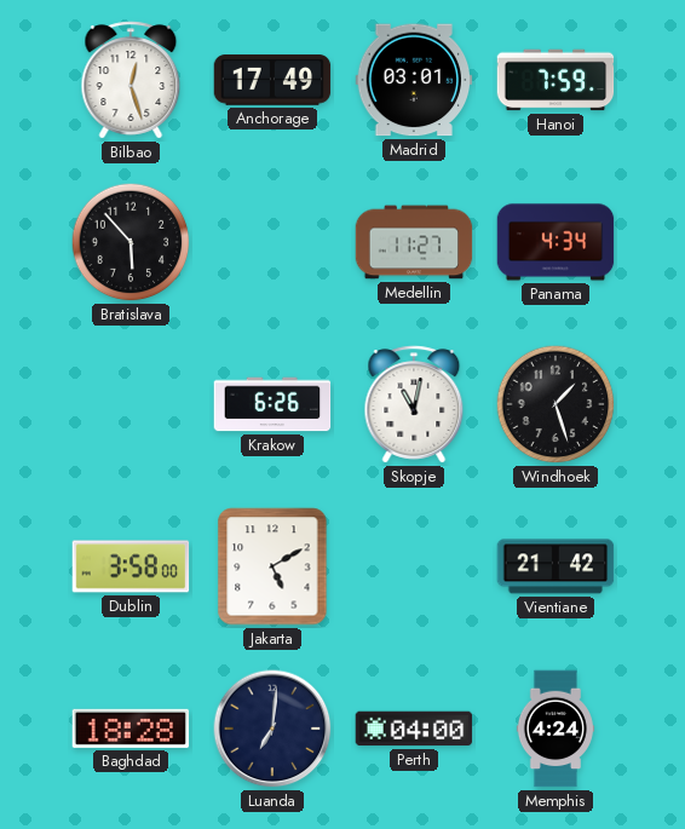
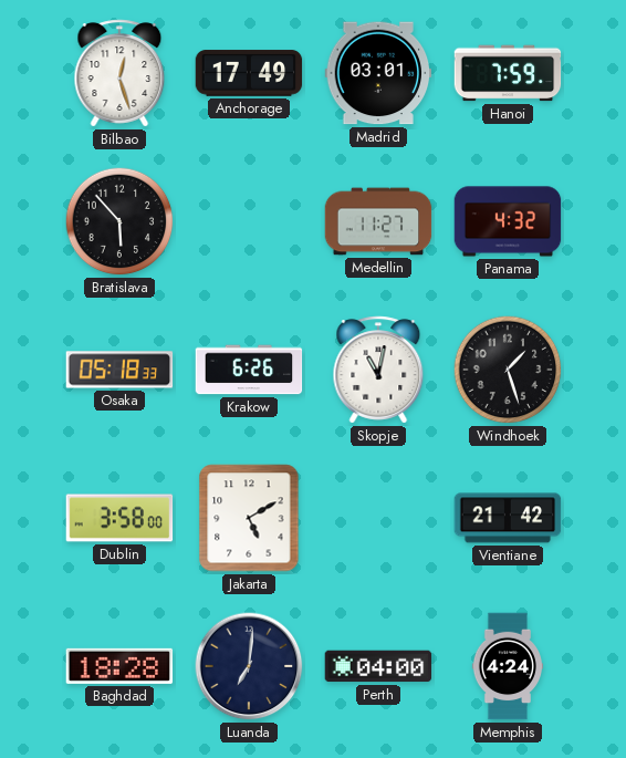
Panama: 4:34 -> 4:32
Osaka: none -> 05:18
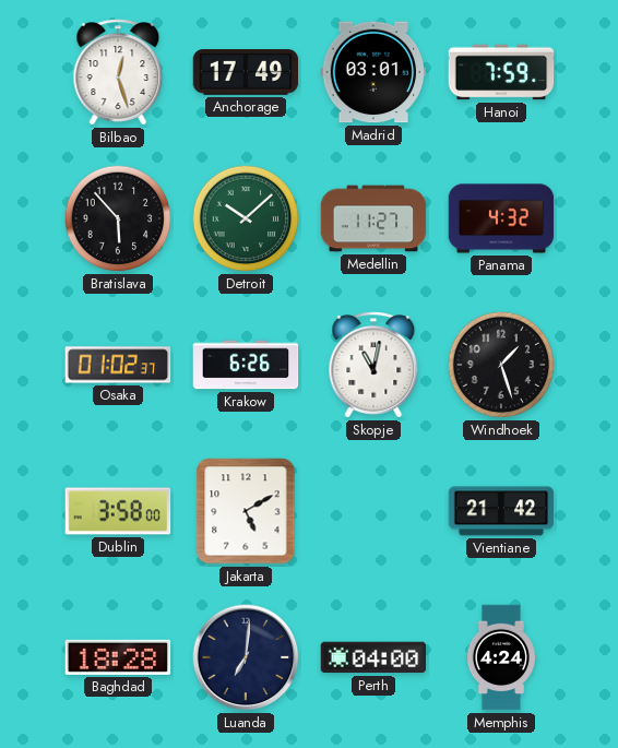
Detroit: none -> 10:08
Osaka: 05:18 -> 01:02
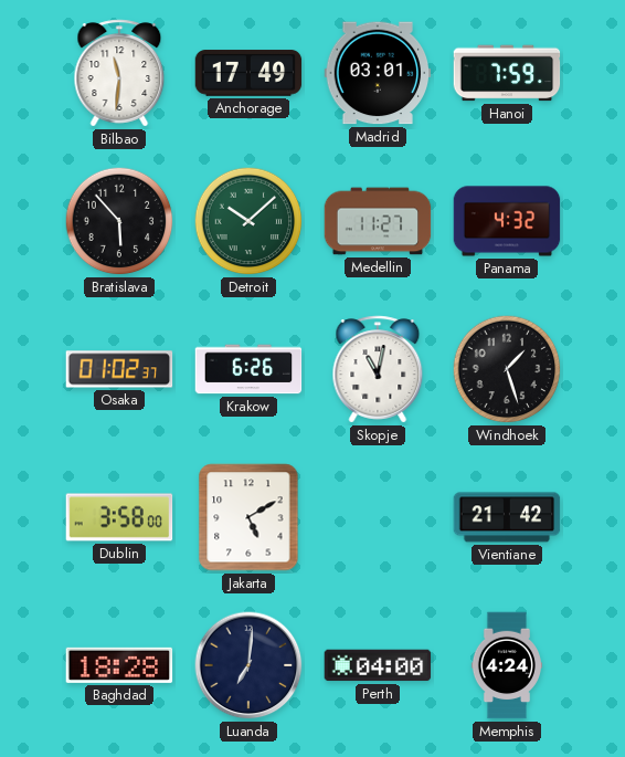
Bilbao: 12:27 -> 11:31
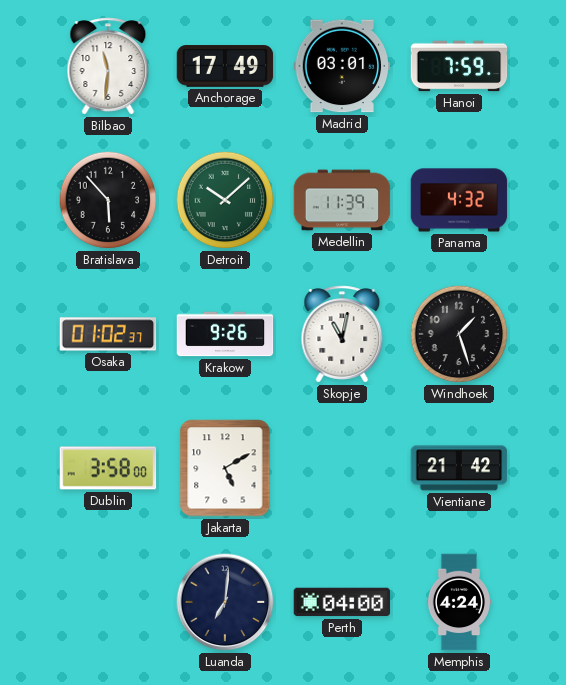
Medellin: 11:27 -> 11:39
Krakow: 6:26 -> 9:26
Baghdad: 18:28 -> none
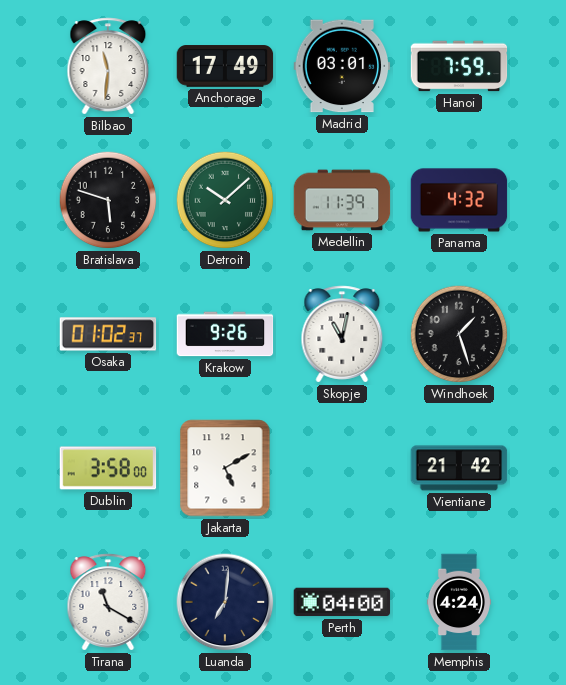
Bratislava: 5:53 -> 5:48
Tirana: none -> 11:20
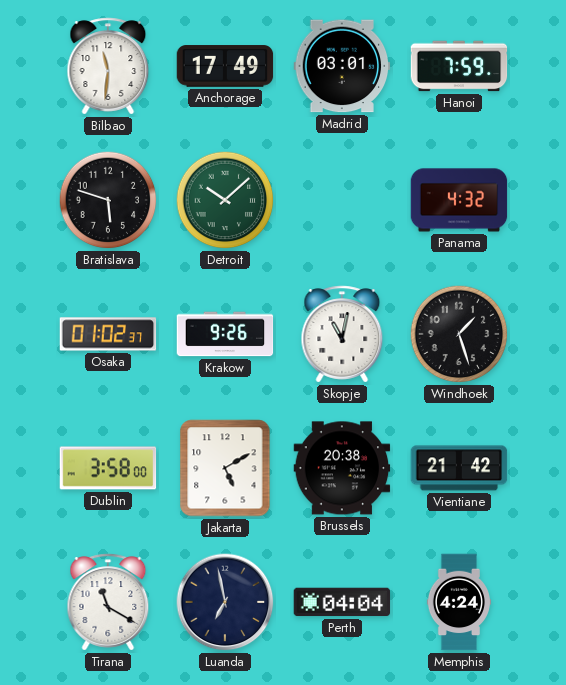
Medellin: 11:39 -> none
Brussels: none -> 20:38
Luanda: 7:01 -> 6:58
Perth: 04:00 -> 04:04
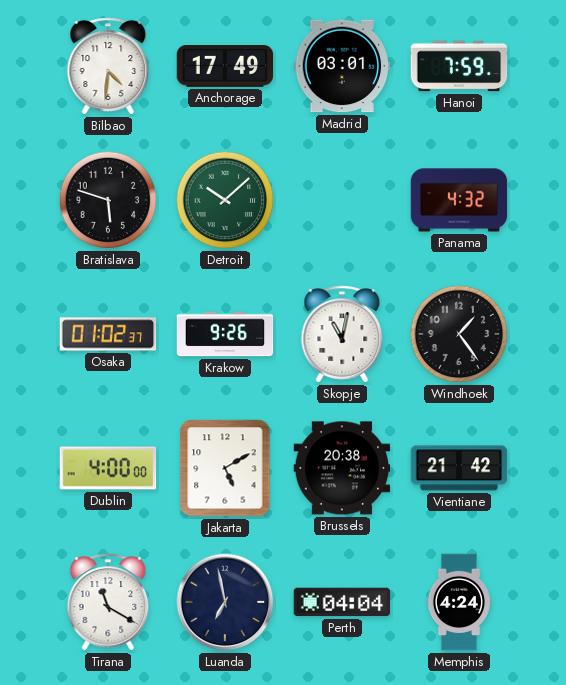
Bilbao: 11:31 -> 4:31
Windhoek: 1:27 -> 1:24
Dublin: 3:58 -> 4:00
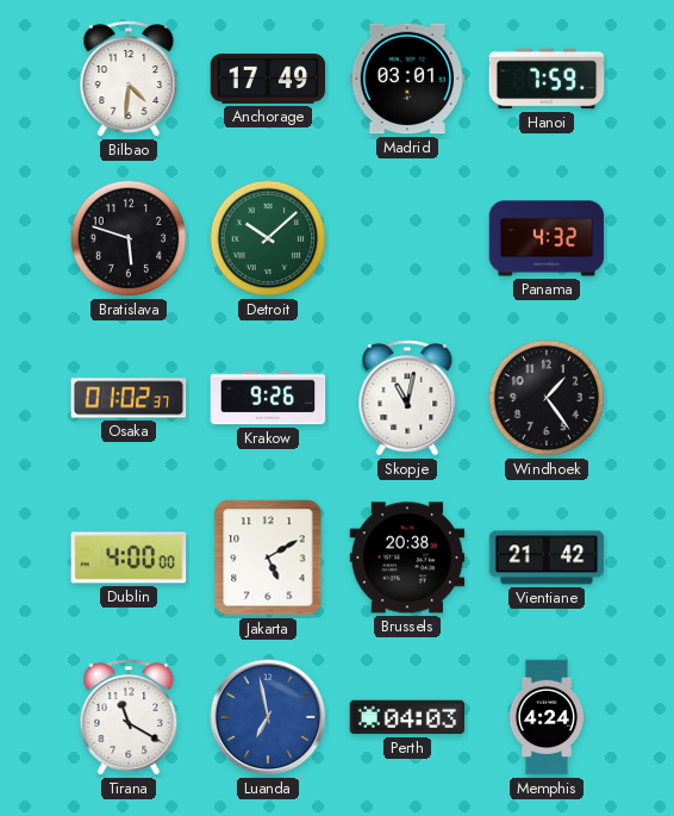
Luanda dial: navy -> blue
Perth: 04:04 -> 04:03
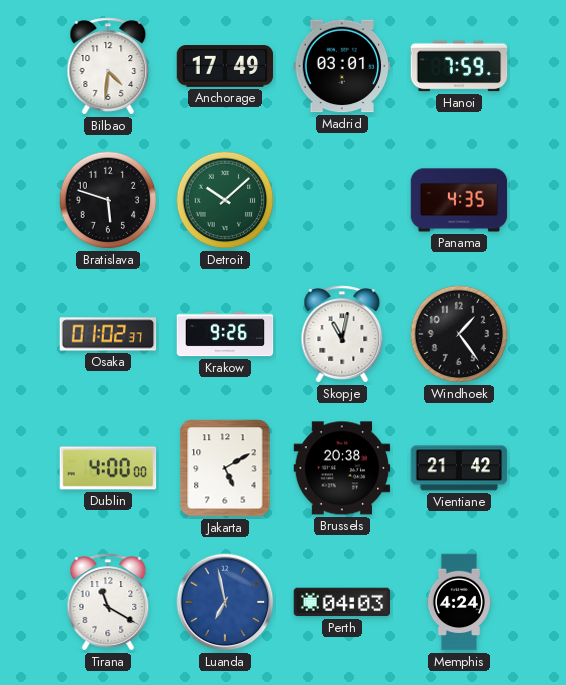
Panama: 4:32 -> 4:35
